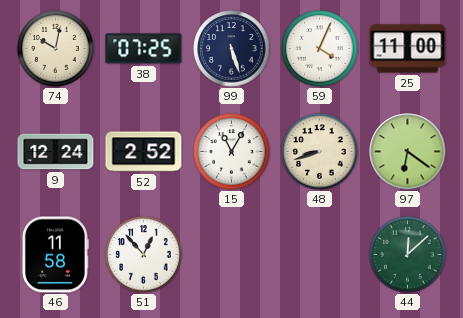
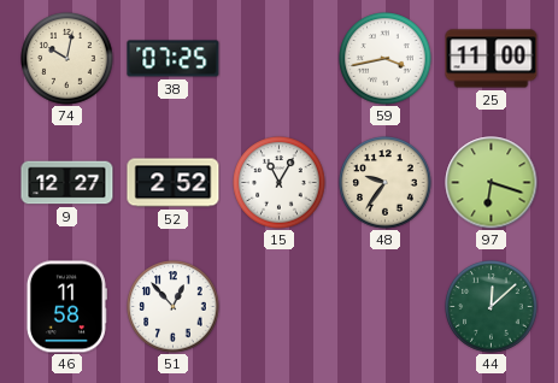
99: 5:27 -> none
59: 4:04 -> 3:43
9: 12:24 -> 12:27
48: 8:42 -> 9:36
97: 6:21 -> 6:18
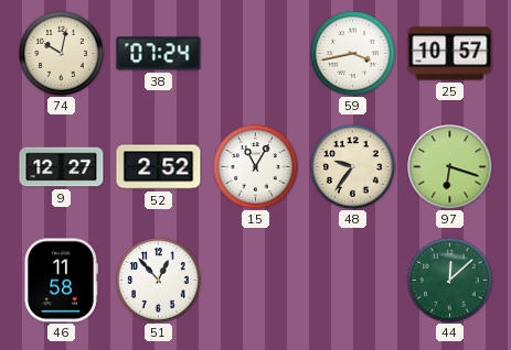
38: 07:25 -> 07:24
25: 11:00 -> 10:57
